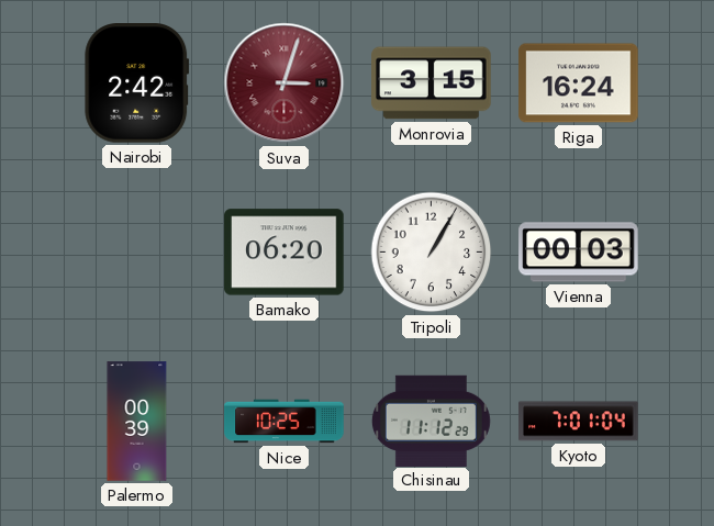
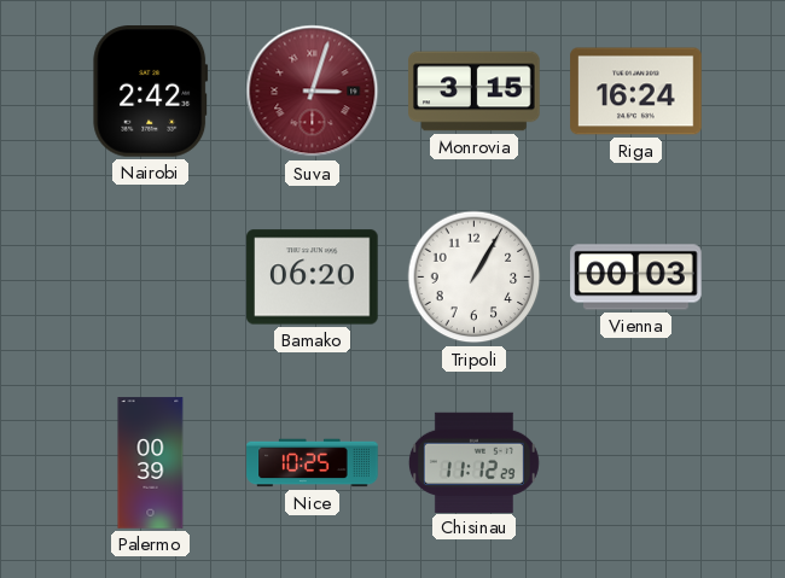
Kyoto: 7:01 -> none
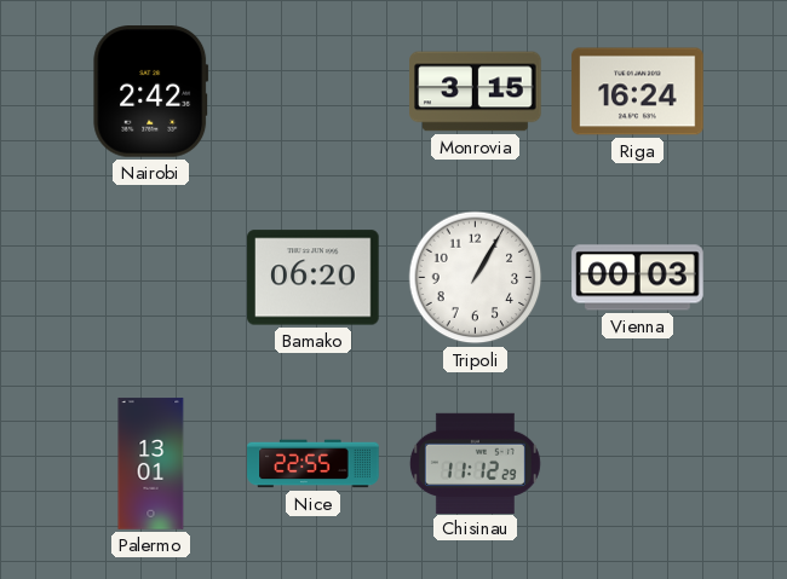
Suva: 3:03 -> none
Palermo: 00:39 -> 13:01
Nice: 10:25 -> 22:55
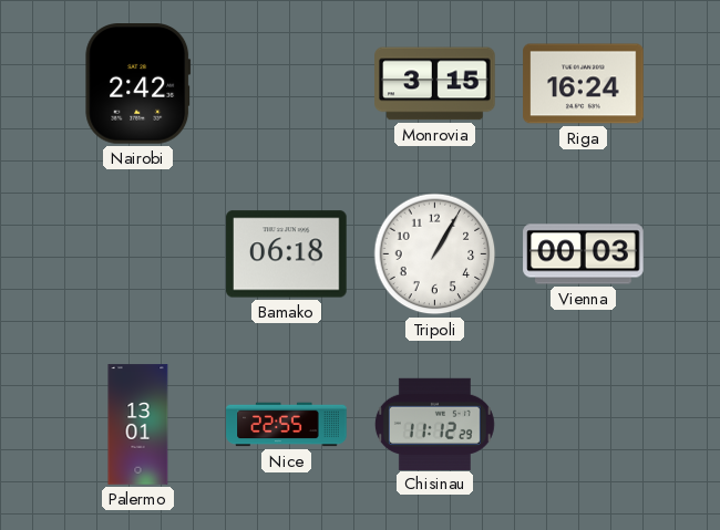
Bamako: 06:20 -> 06:18
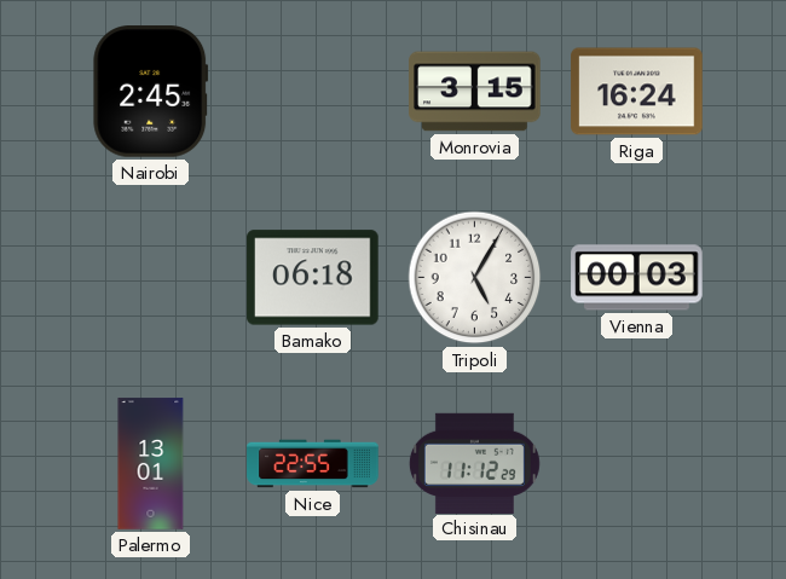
Nairobi: 2:42 -> 2:45
Tripoli: 1:05 -> 5:05
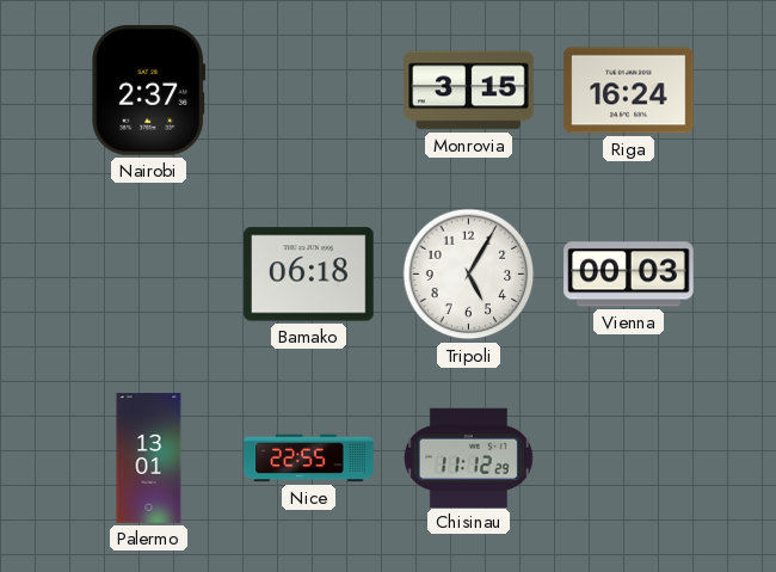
Nairobi: 2:45 -> 2:37
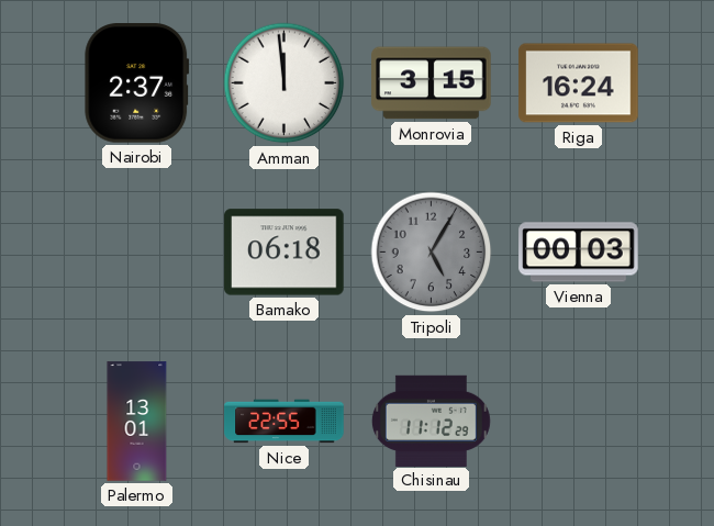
Amman: none -> 11:59
Tripoli dial: white -> grey
